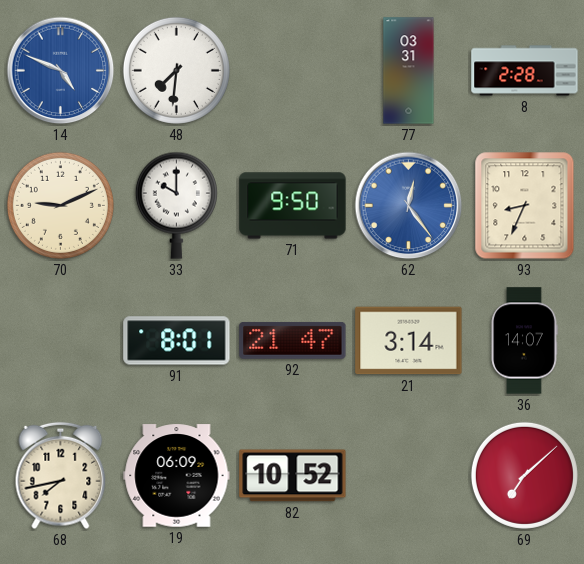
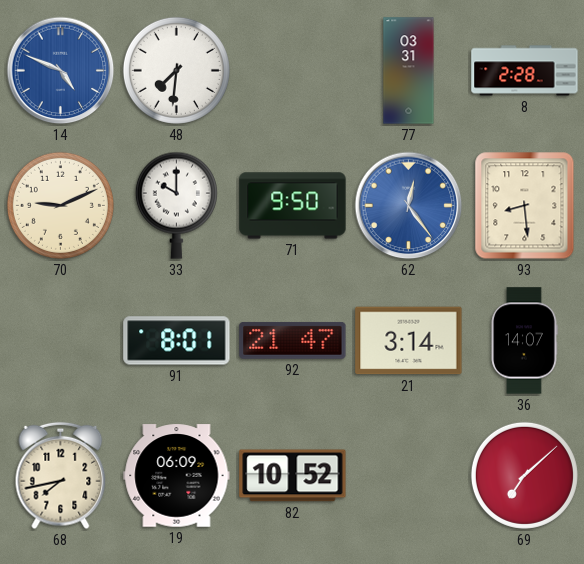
93: 8:34 -> 8:29
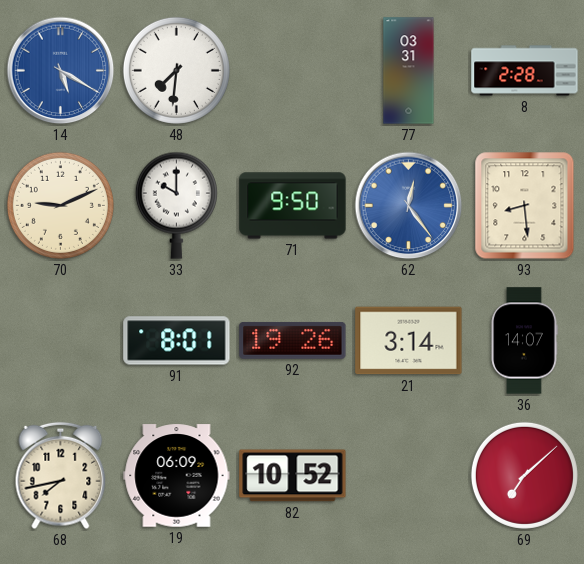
14: 4:49 -> 5:20
92: 21:47 -> 19:26
